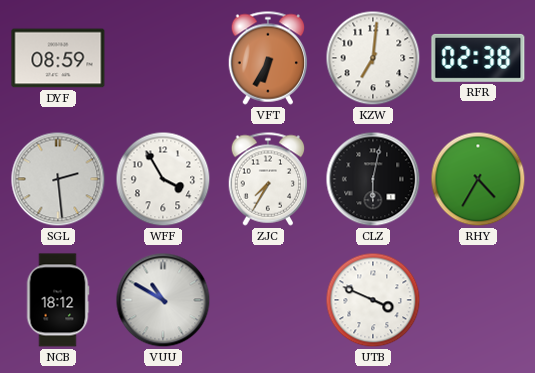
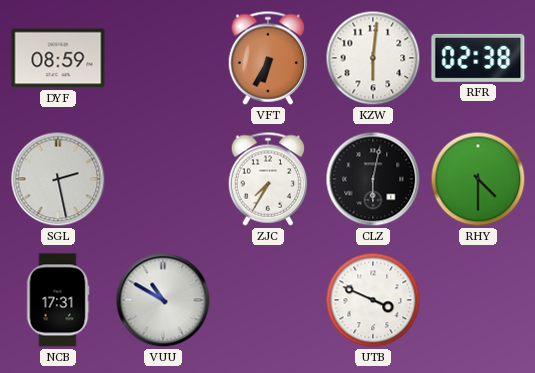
KZW: 7:01 -> 6:01
SGL: 2:29 -> 2:28
WFF: 3:55 -> none
RHY: 4:35 -> 4:30
NCB: 18:12 -> 17:31
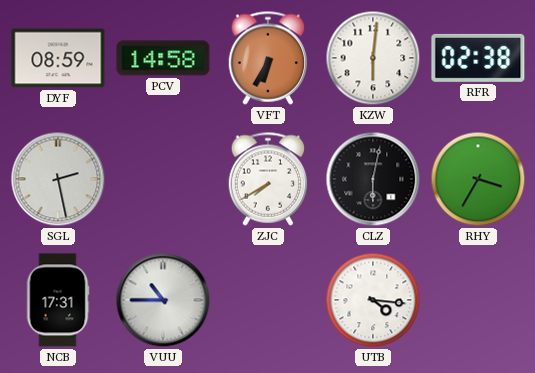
PCV: none -> 14:58
ZJC: 7:35 -> 7:40
RHY: 4:30 -> 3:35
VUU: 10:50 -> 10:45
UTB: 3:49 -> 4:16
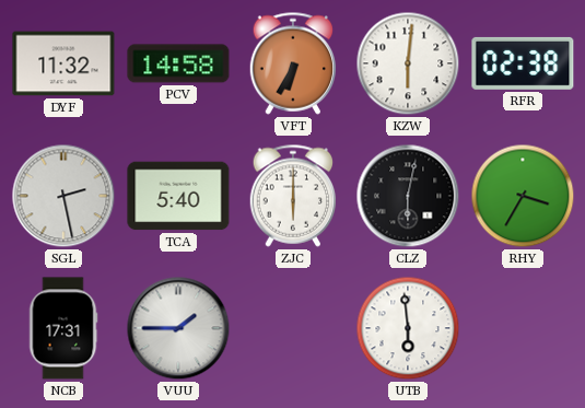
DYF: 08:59 -> 11:32
TCA: none -> 5:40
ZJC: 7:40 -> 6:00
VUU: 10:45 -> 1:45
UTB: 4:16 -> 5:59
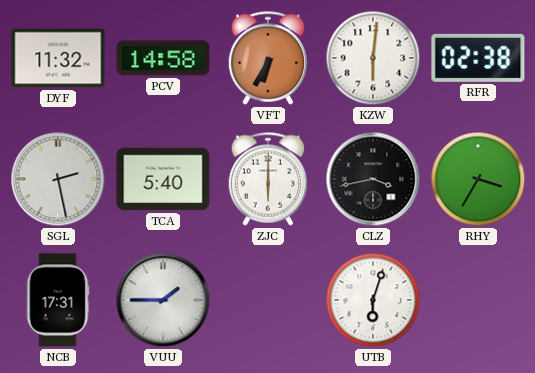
CLZ: 6:02 -> 3:43
UTB: 5:59 -> 6:03
